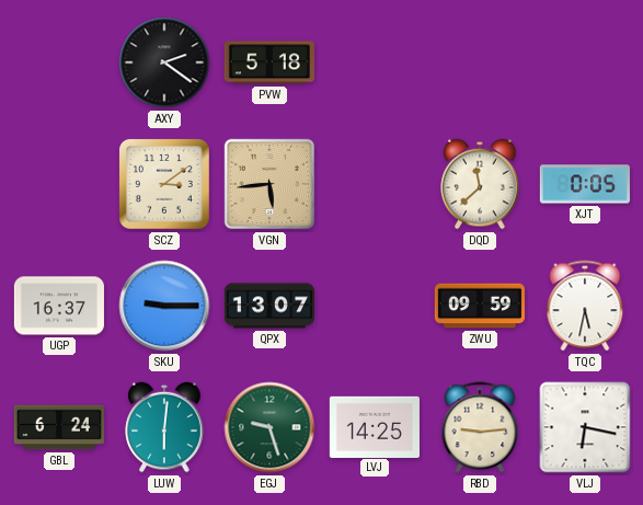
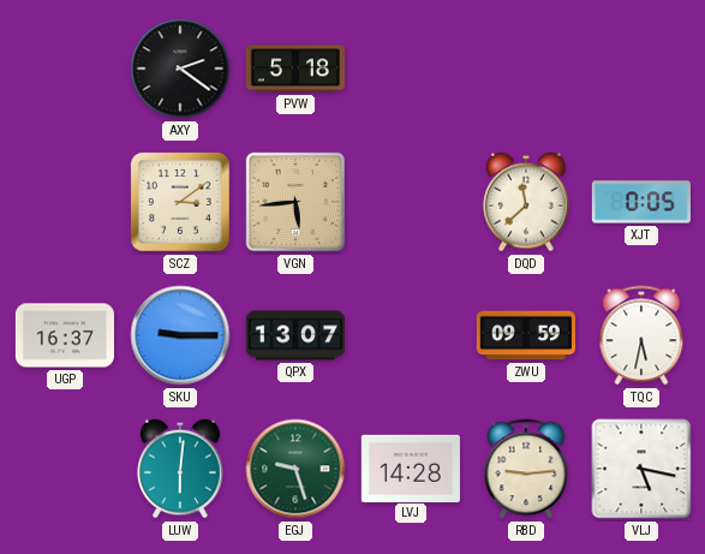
GBL: 6:24 -> none
LVJ: 14:25 -> 14:28
VLJ: 6:17 -> 5:17
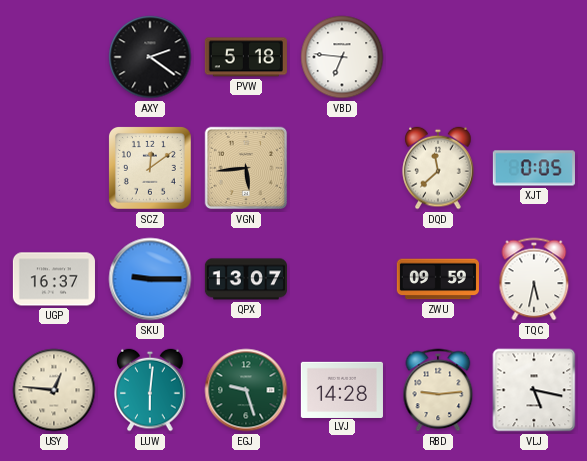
VBD: none -> 6:46
SCZ: 3:09 -> 12:09
USY: none -> 12:46
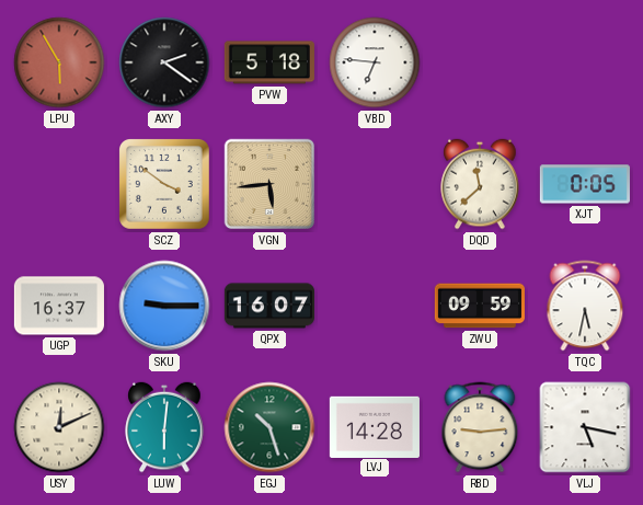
LPU: none -> 5:55
SCZ: 12:09 -> 3:51
QPX: 13:07 -> 16:07
USY: 12:46 -> 12:11
EGJ: 9:27 -> 10:27
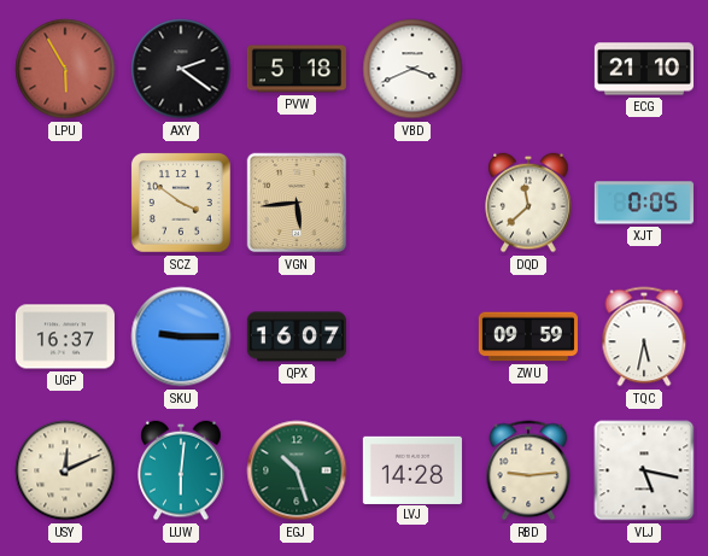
VBD: 6:46 -> 3:41
ECG: none -> 21:10
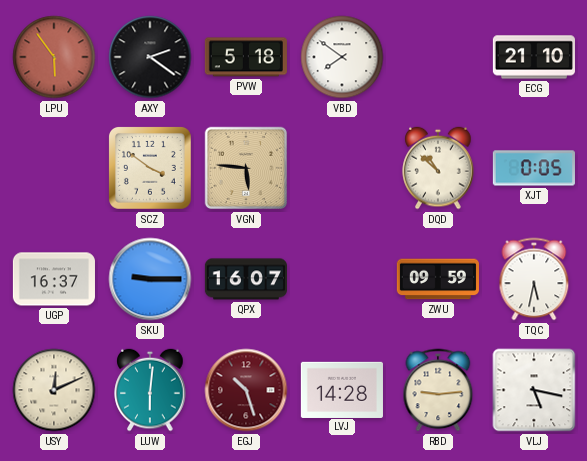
LPU: 5:55 -> 5:54
VBD: 3:41 -> 7:51
VGN: 5:44 -> 5:46
DQD: 11:38 -> 10:52
EGJ dial: green -> burgundy
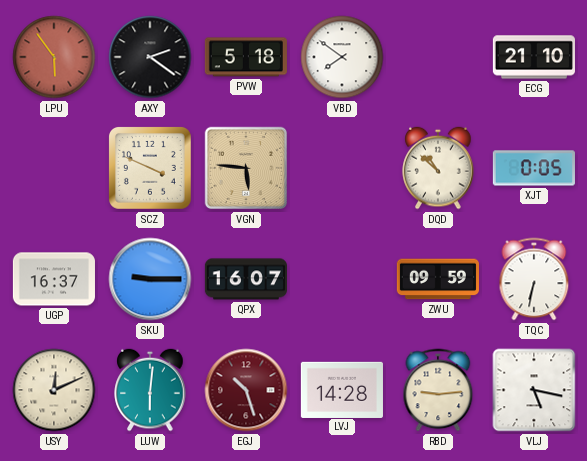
SCZ: 3:51 -> 3:49
TQC: 5:32 -> 6:32
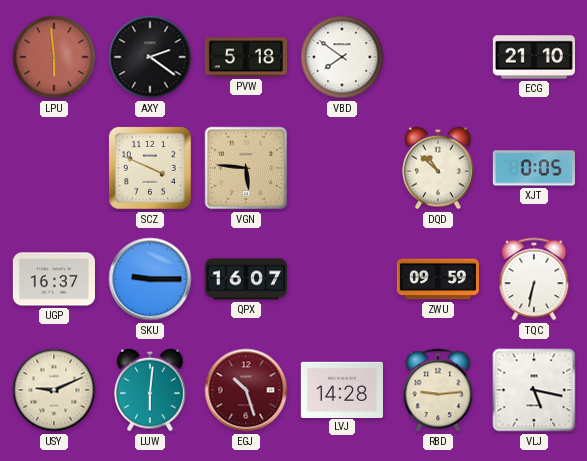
LPU: 5:54 -> 5:59
USY: 12:11 -> 9:11
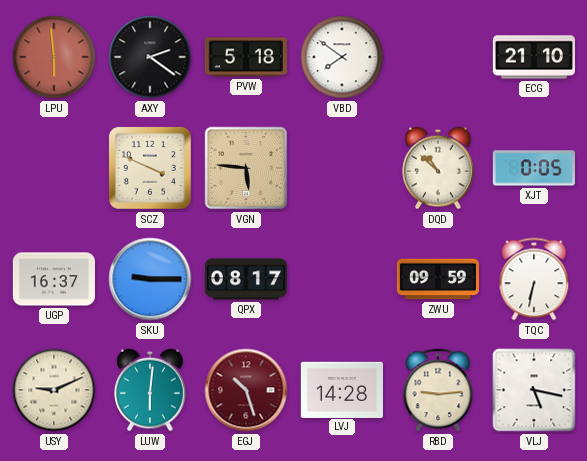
QPX: 16:07 -> 08:17
